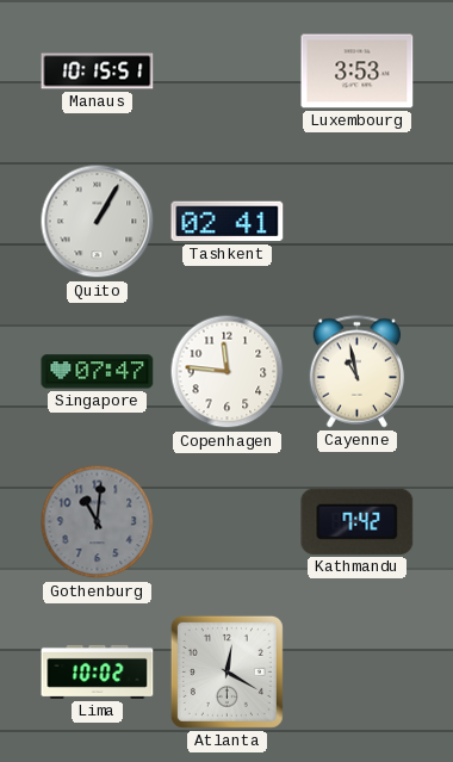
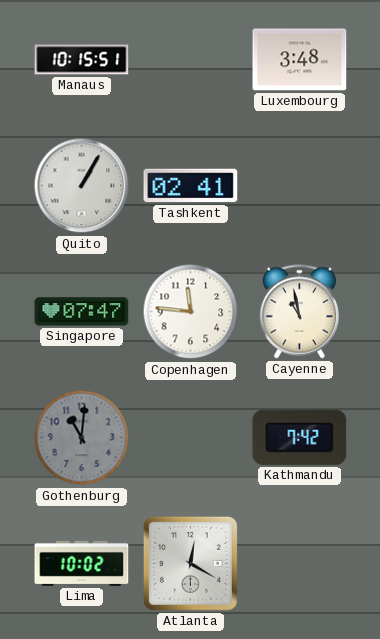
Luxembourg: 3:53 -> 3:48
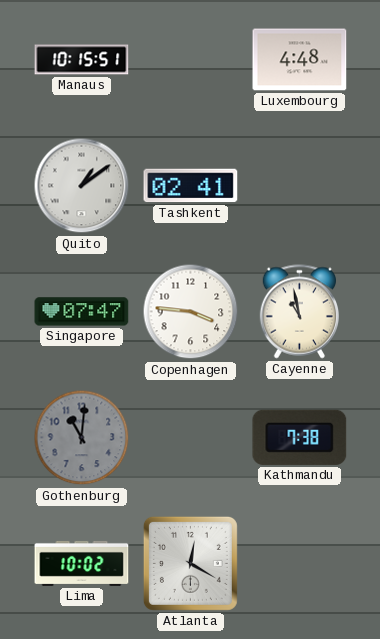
Luxembourg: 3:48 -> 4:48
Quito: 1:05 -> 1:09
Copenhagen: 11:46 -> 3:46
Kathmandu: 7:42 -> 7:38
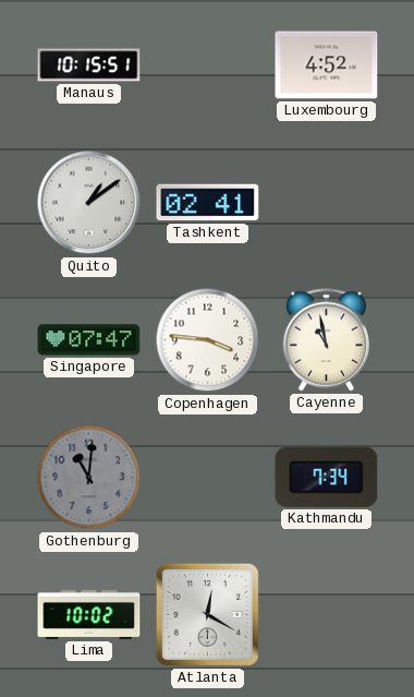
Luxembourg: 4:48 -> 4:52
Kathmandu: 7:38 -> 7:34
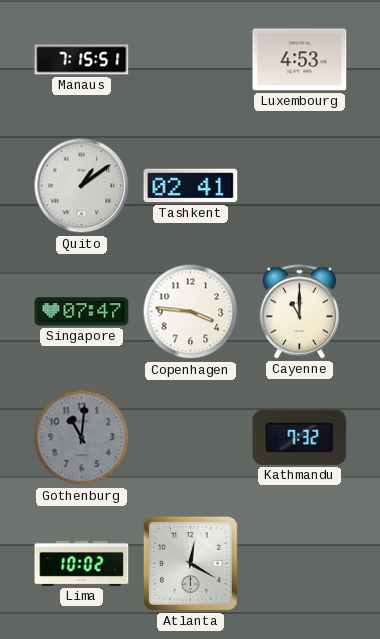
Manaus: 10:15 -> 7:15
Luxembourg: 4:52 -> 4:53
Cayenne: 10:58 -> 11:00
Kathmandu: 7:34 -> 7:32
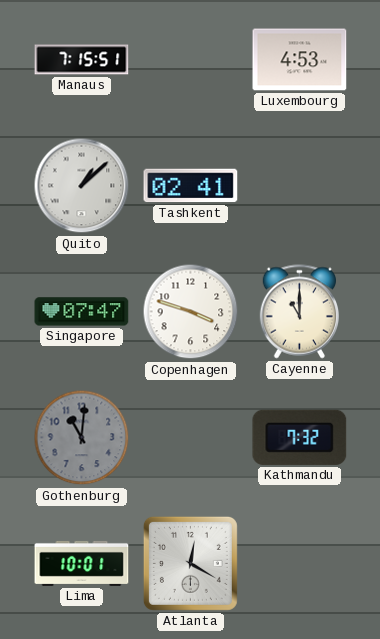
Quito: 1:09 -> 1:08
Copenhagen: 3:46 -> 3:48
Lima: 10:02 -> 10:01
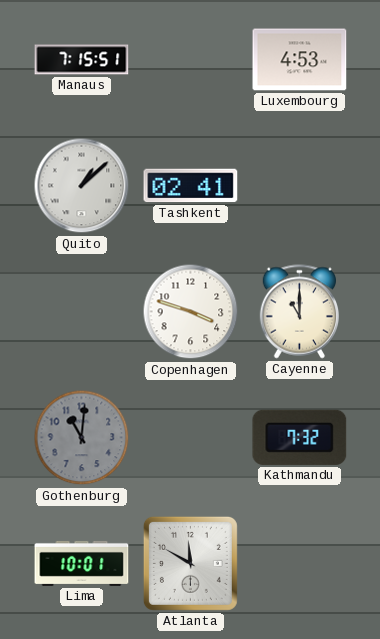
Singapore: 07:47 -> none
Atlanta: 12:20 -> 11:50
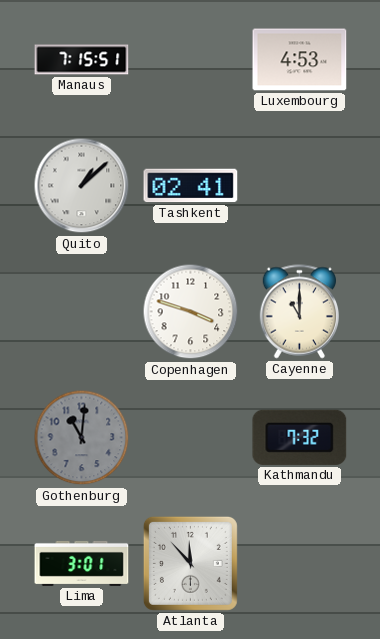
Lima: 10:01 -> 3:01
Atlanta: 11:50 -> 11:53
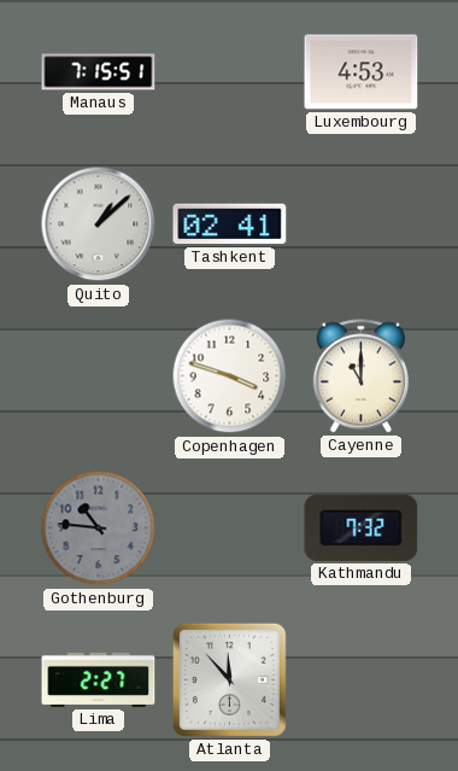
Gothenburg: 11:01 -> 10:46
Lima: 3:01 -> 2:27
